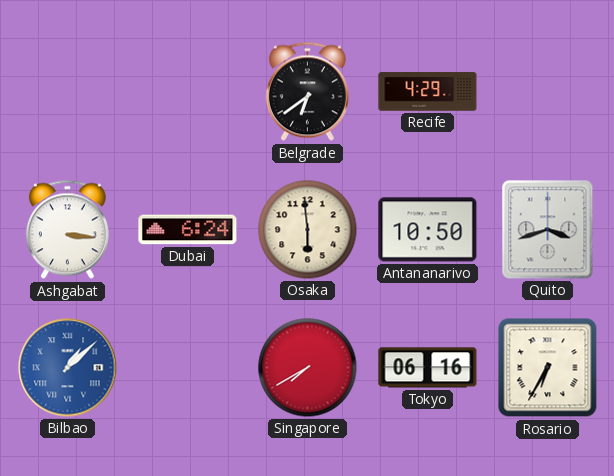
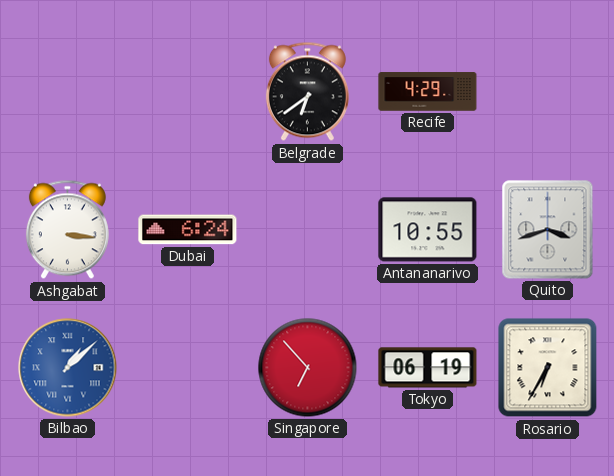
Osaka: 5:59 -> none
Antananarivo: 10:50 -> 10:55
Singapore: 7:40 -> 6:53
Tokyo: 06:16 -> 06:19
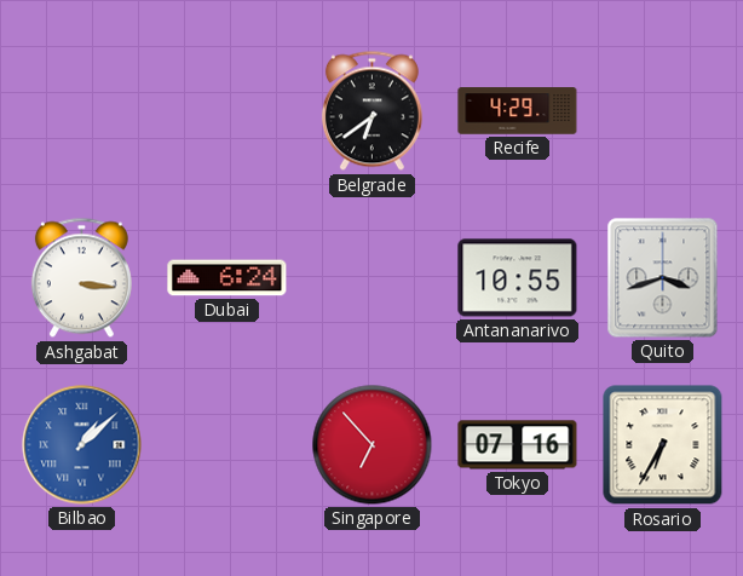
Tokyo: 06:19 -> 07:16
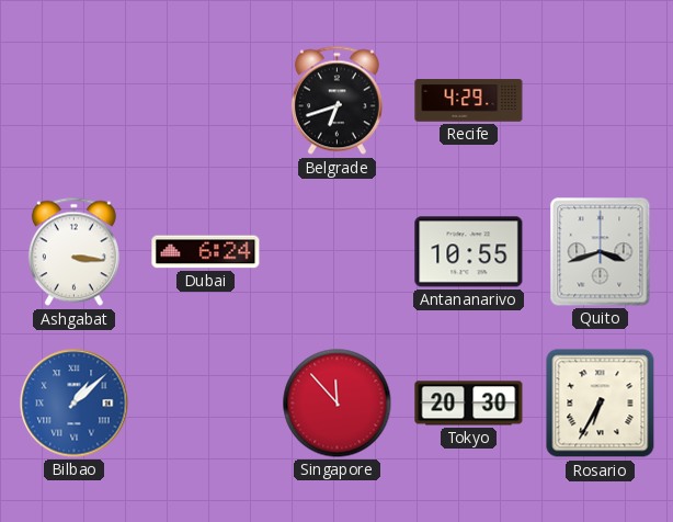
Belgrade: 6:39 -> 6:42
Singapore: 6:53 -> 11:53
Tokyo: 07:16 -> 20:30
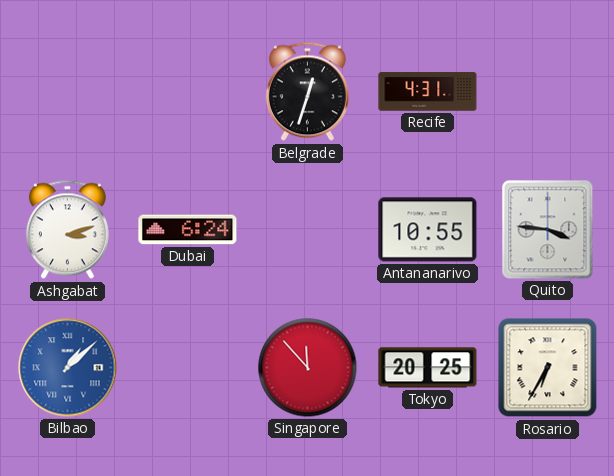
Belgrade: 6:42 -> 12:33
Recife: 4:29 -> 4:31
Ashgabat: 3:16 -> 3:12
Quito: 3:42 -> 3:46
Tokyo: 20:30 -> 20:25
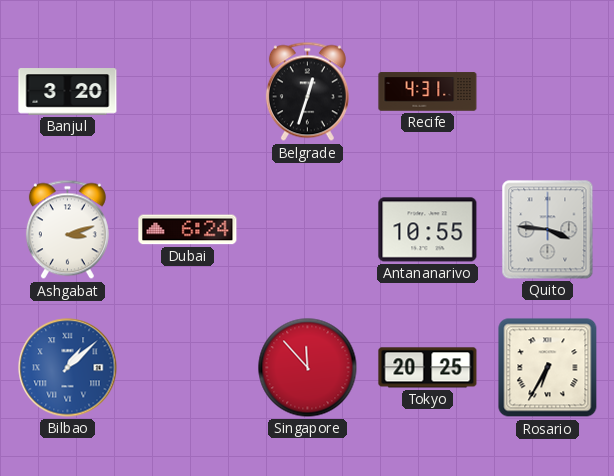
Banjul: none -> 3:20
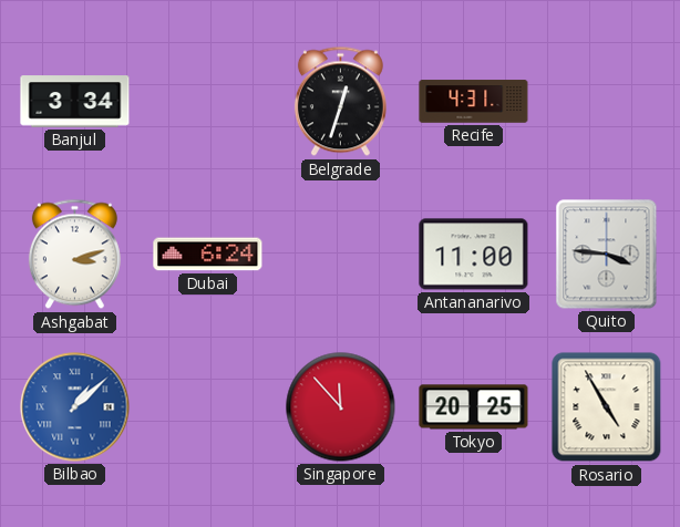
Banjul: 3:20 -> 3:34
Antananarivo: 10:55 -> 11:00
Rosario: 6:35 -> 4:55
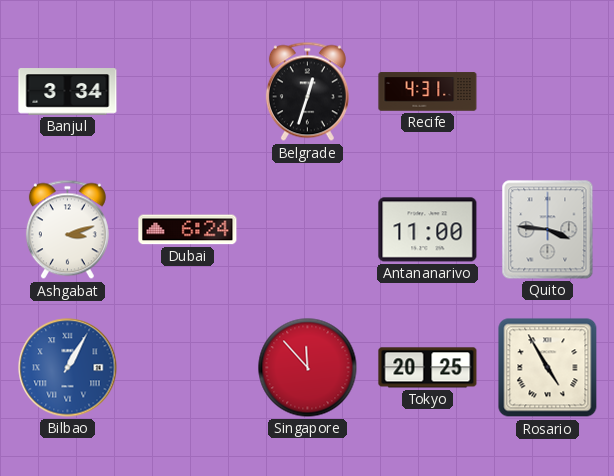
Bilbao: 1:08 -> 1:05
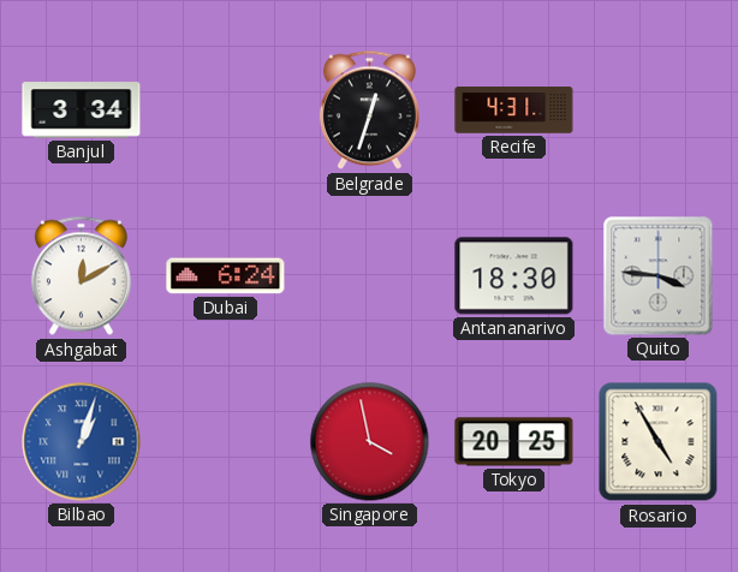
Ashgabat: 3:12 -> 12:10
Antananarivo: 11:00 -> 18:30
Bilbao: 1:05 -> 1:03
Singapore: 11:53 -> 3:58
